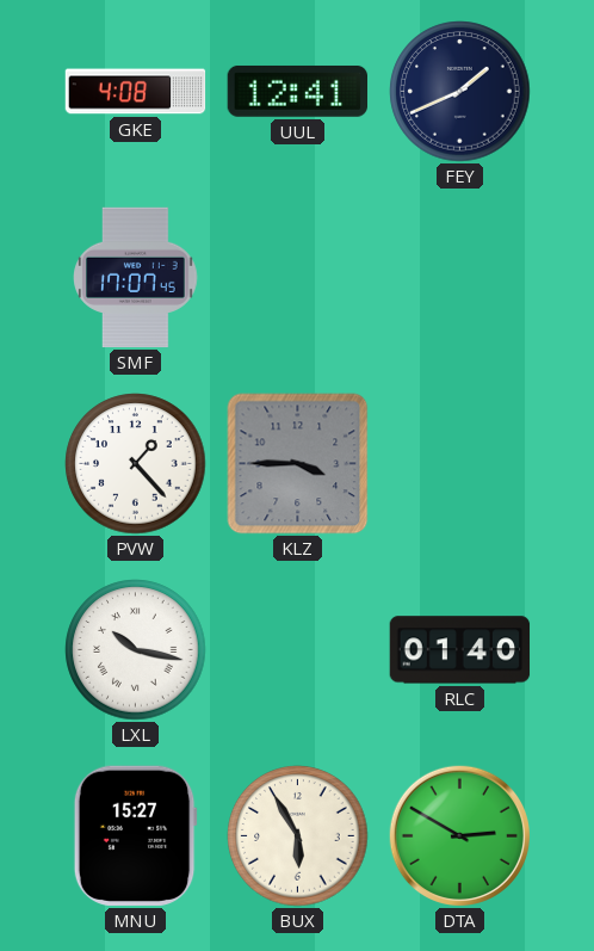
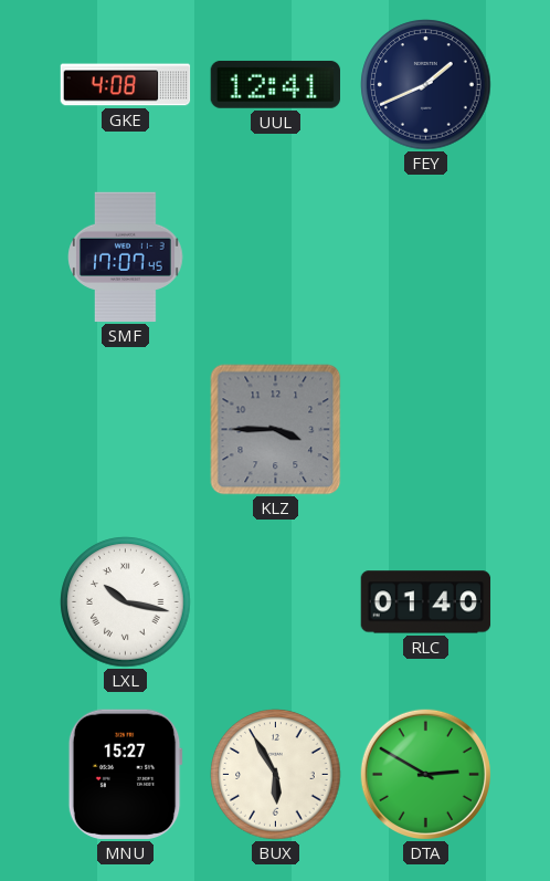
PVW: 1:23 -> none
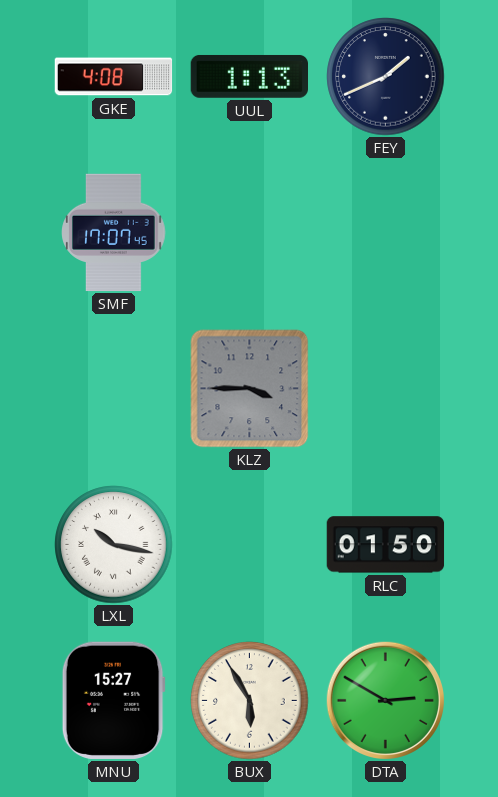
UUL: 12:41 -> 1:13
RLC: 01:40 -> 01:50
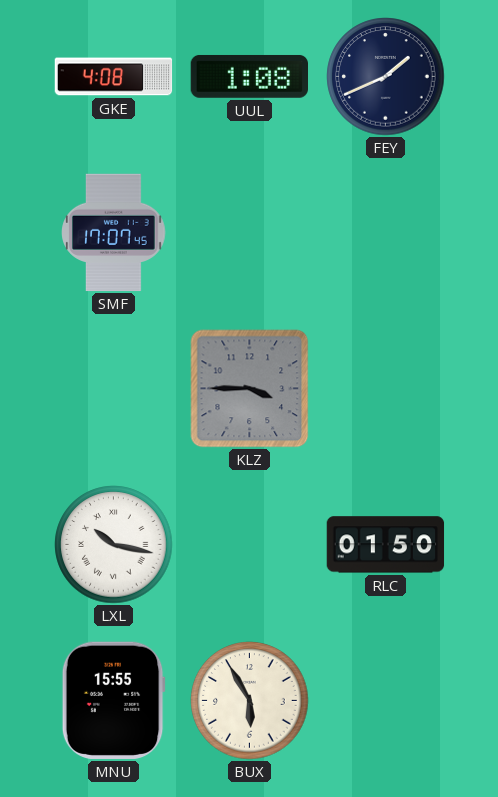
UUL: 1:13 -> 1:08
MNU: 15:27 -> 15:55
DTA: 2:50 -> none
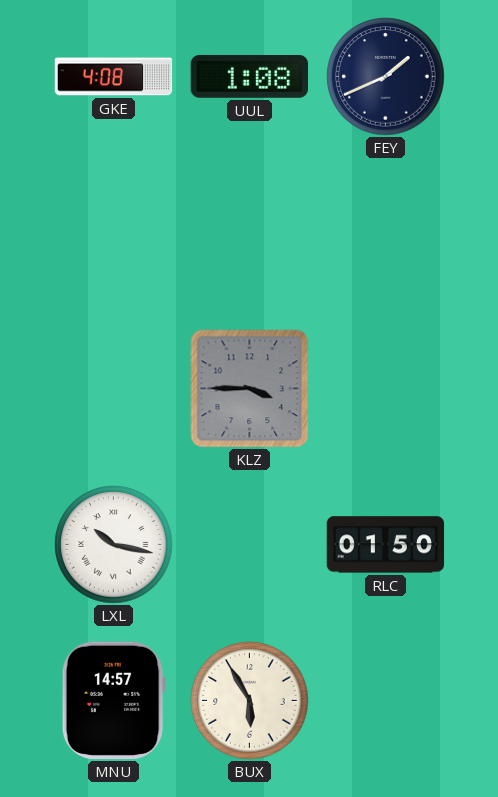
SMF: 17:07 -> none
MNU: 15:55 -> 14:57
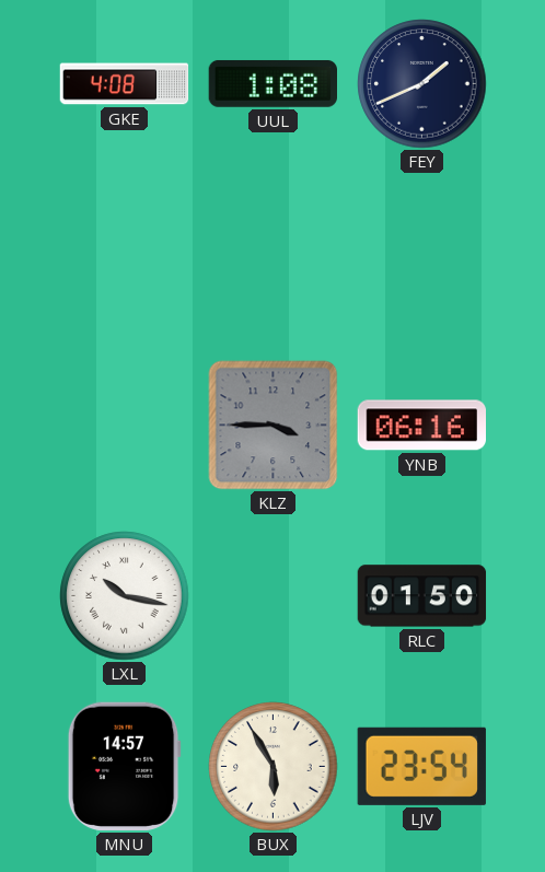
YNB: none -> 06:16
LJV: none -> 23:54
